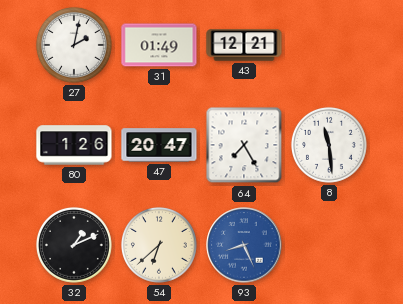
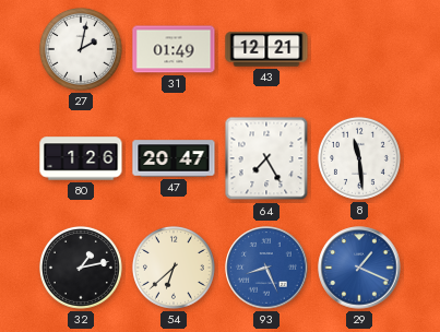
32: 1:11 -> 1:13
29: none -> 1:19
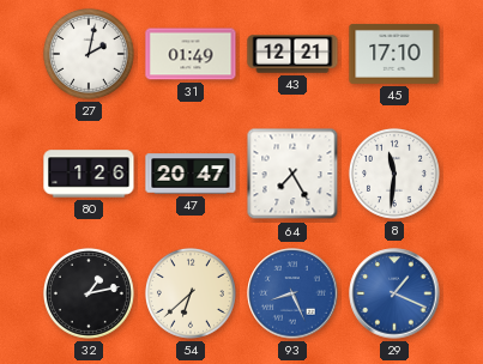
45: none -> 17:10
8: 11:29 -> 11:31
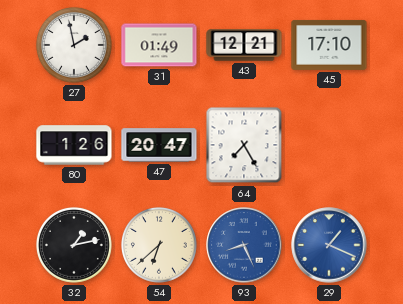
27: 2:02 -> 1:58
8: 11:31 -> none
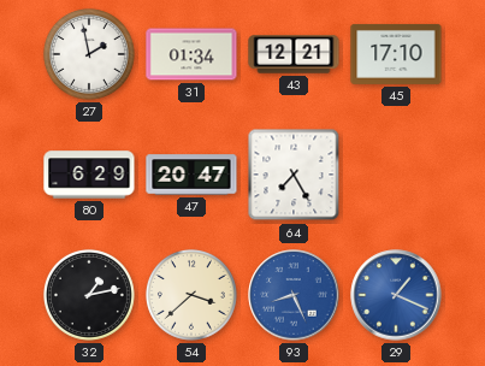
31: 01:49 -> 01:34
80: 1:26 -> 6:29
54: 6:38 -> 3:38
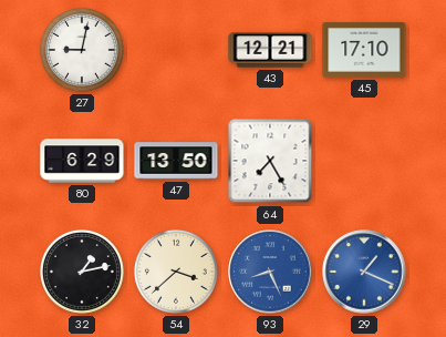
27: 1:58 -> 9:02
31: 01:34 -> none
47: 20:47 -> 13:50
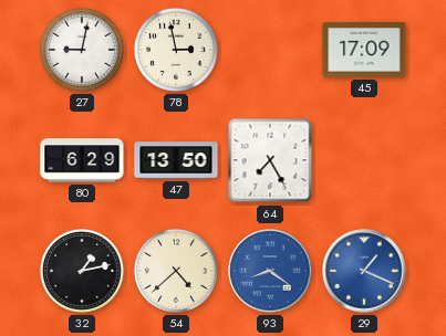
78: none -> 2:58
43: 12:21 -> none
45: 17:10 -> 17:09
54: 3:38 -> 4:38
93: 8:26 -> 8:21
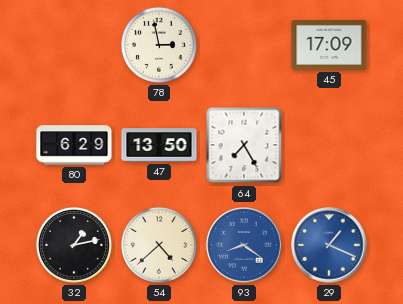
27: 9:02 -> none
